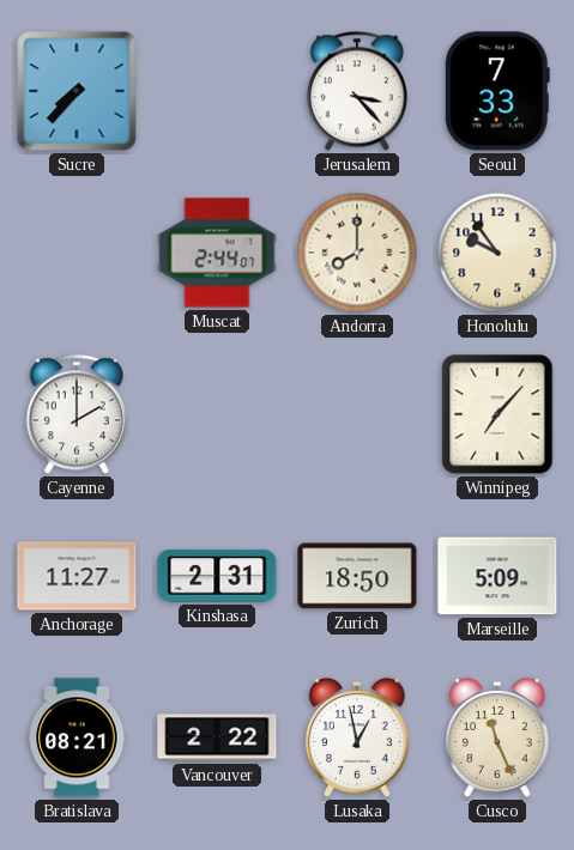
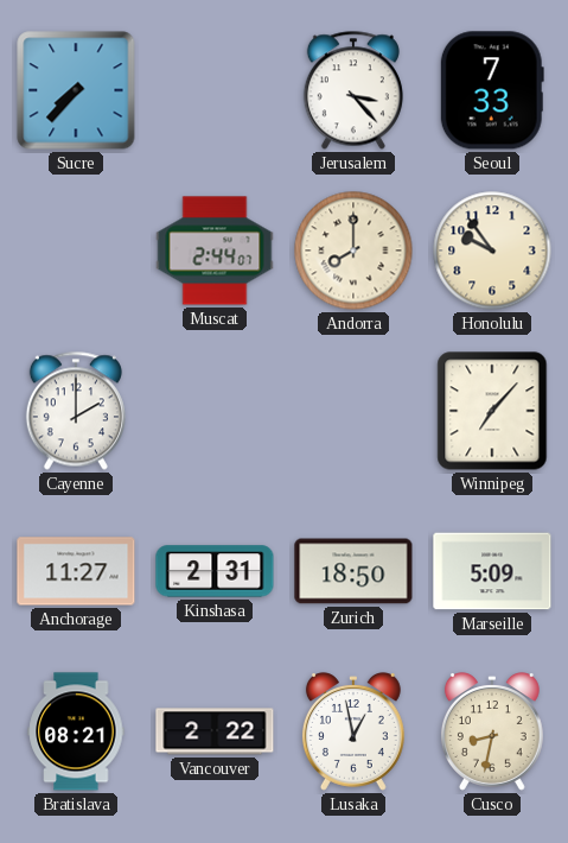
Cusco: 11:26 -> 8:32
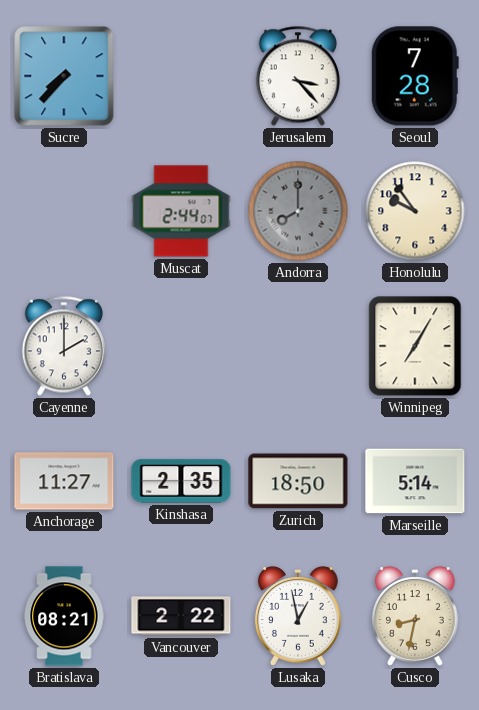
Seoul: 7:33 -> 7:28
Andorra dial: cream -> grey
Winnipeg: 7:07 -> 7:05
Kinshasa: 2:31 -> 2:35
Marseille: 5:09 -> 5:14
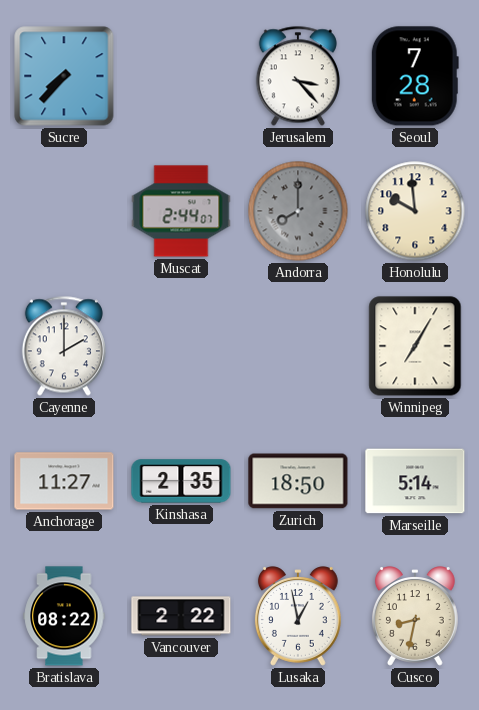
Honolulu: 9:54 -> 9:59
Bratislava: 08:21 -> 08:22
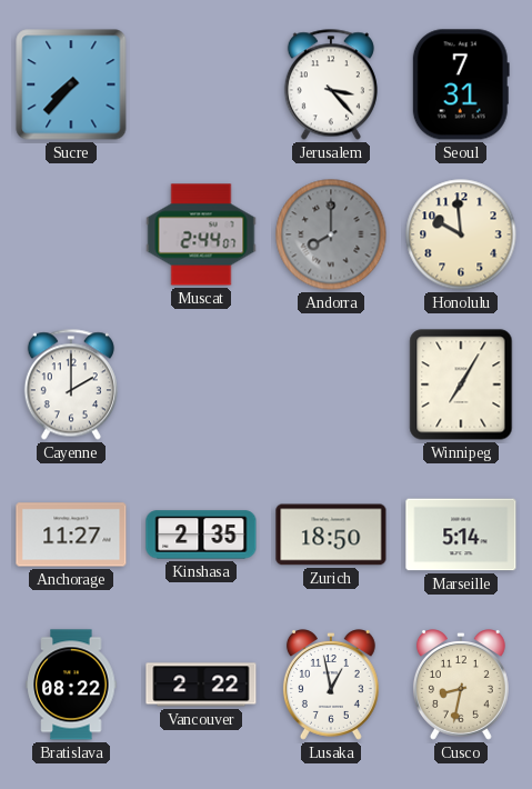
Seoul: 7:28 -> 7:31
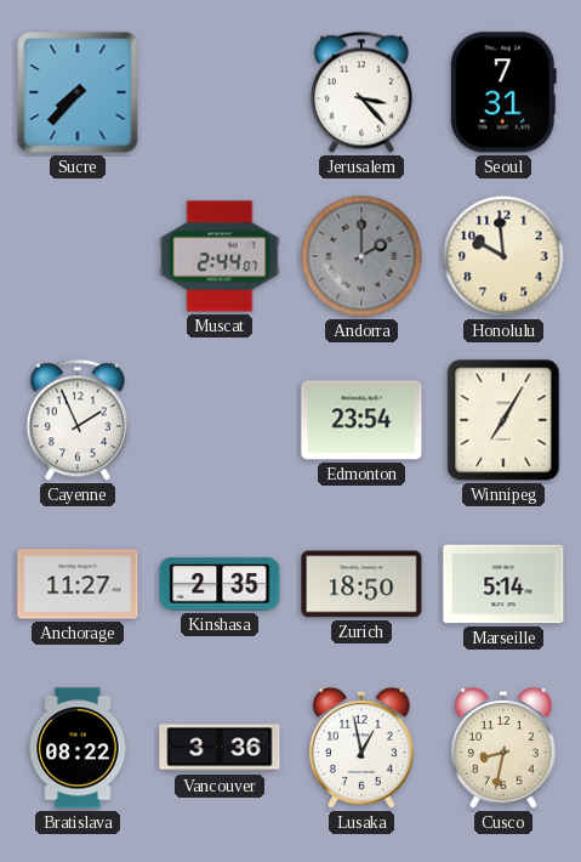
Andorra: 8:00 -> 2:00
Cayenne: 2:00 -> 1:56
Edmonton: none -> 23:54
Vancouver: 2:22 -> 3:36
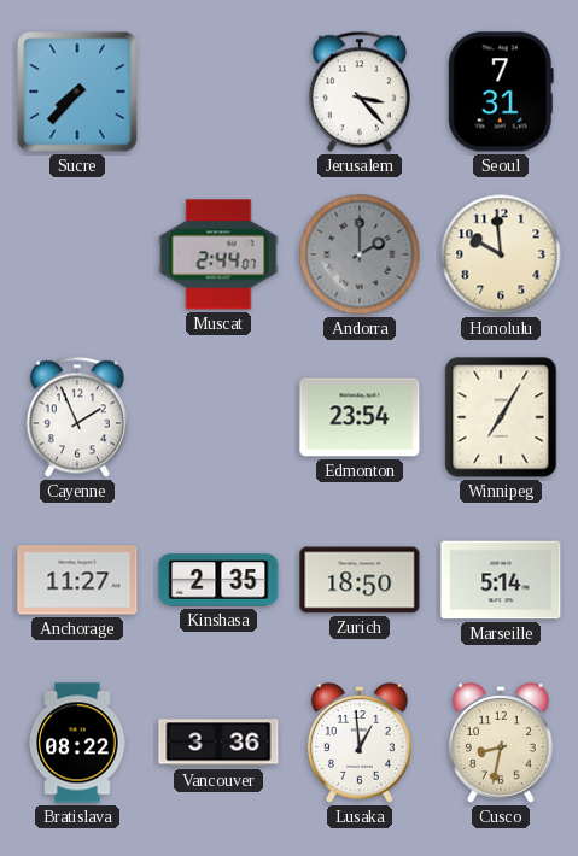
Lusaka: 12:58 -> 12:59
